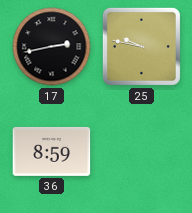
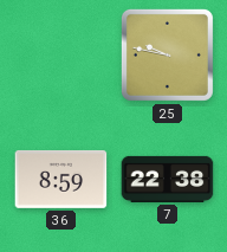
17: 2:43 -> none
7: none -> 22:38
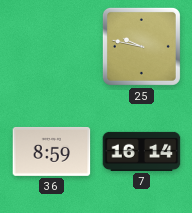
7: 22:38 -> 16:14
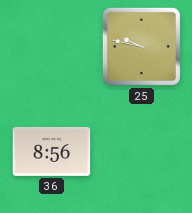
36: 8:59 -> 8:56
7: 16:14 -> none
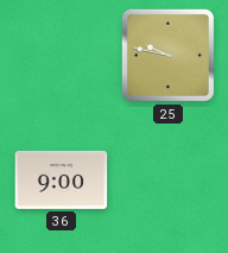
36: 8:56 -> 9:00
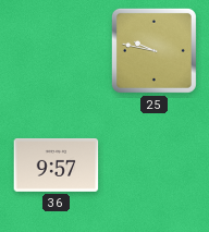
36: 9:00 -> 9:57
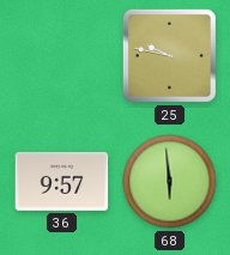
68: none -> 5:59
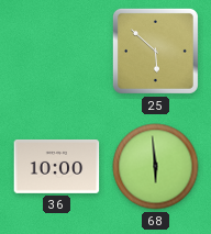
25: 9:47 -> 5:52
36: 9:57 -> 10:00
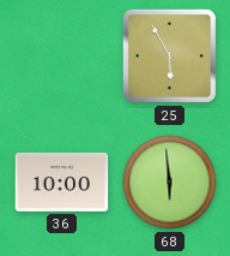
25: 5:52 -> 5:55
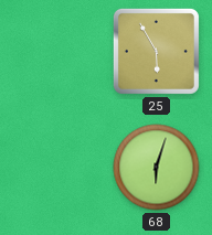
36: 10:00 -> none
68: 5:59 -> 6:03
